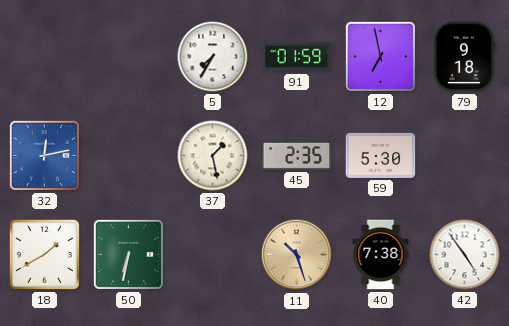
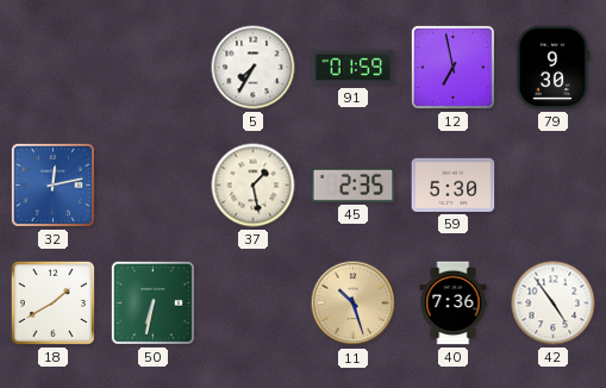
79: 9:18 -> 9:30
40: 7:38 -> 7:36
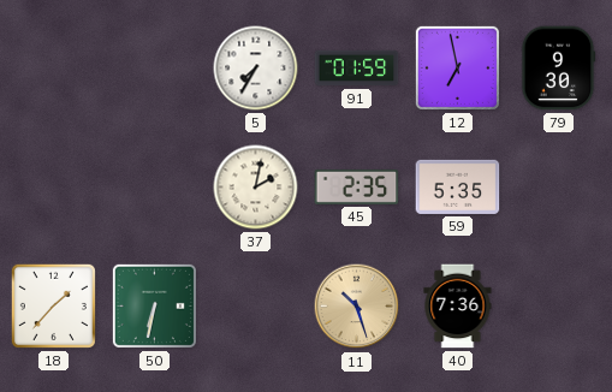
32: 12:13 -> none
37: 1:28 -> 2:02
59: 5:30 -> 5:35
18: 1:40 -> 1:37
42: 4:54 -> none
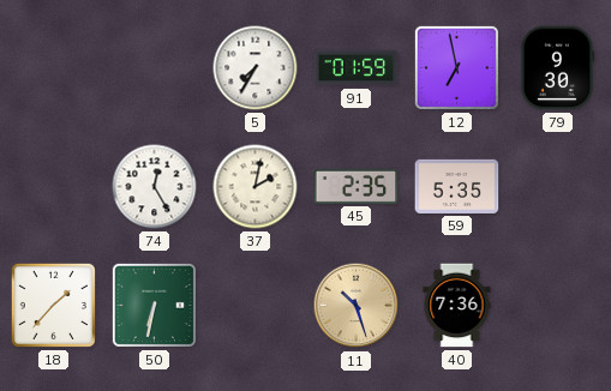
74: none -> 12:25
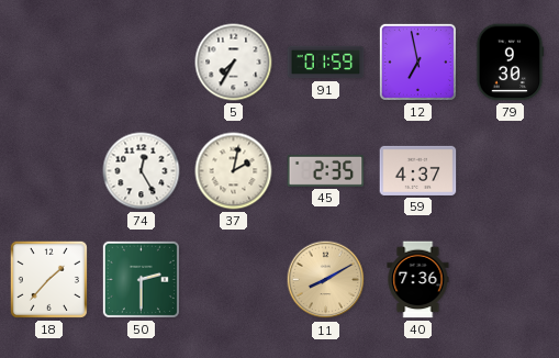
59: 5:35 -> 4:37
50: 6:32 -> 2:30
11: 10:27 -> 8:10
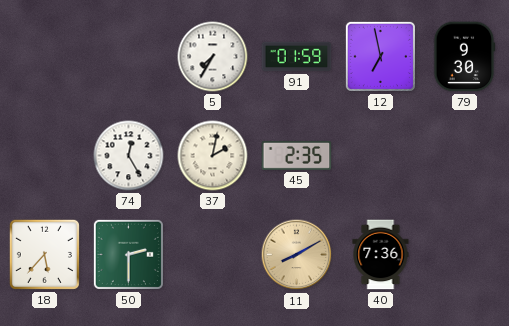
59: 4:37 -> none
18: 1:37 -> 5:37
